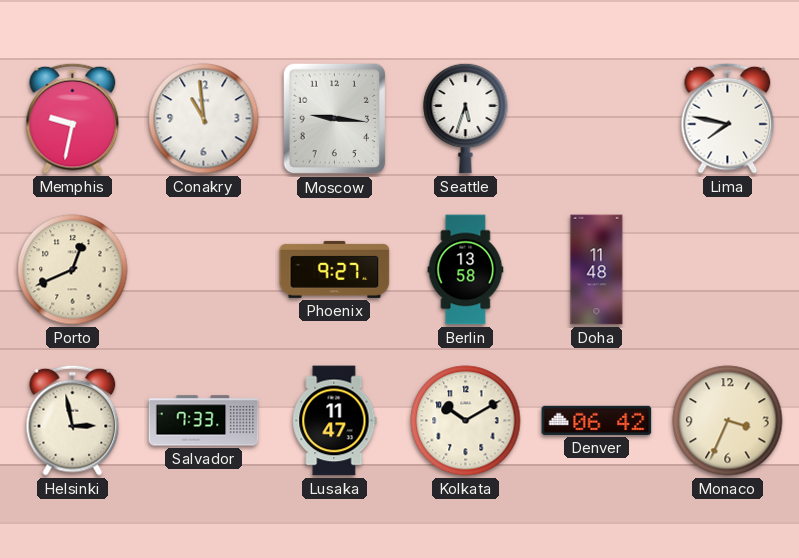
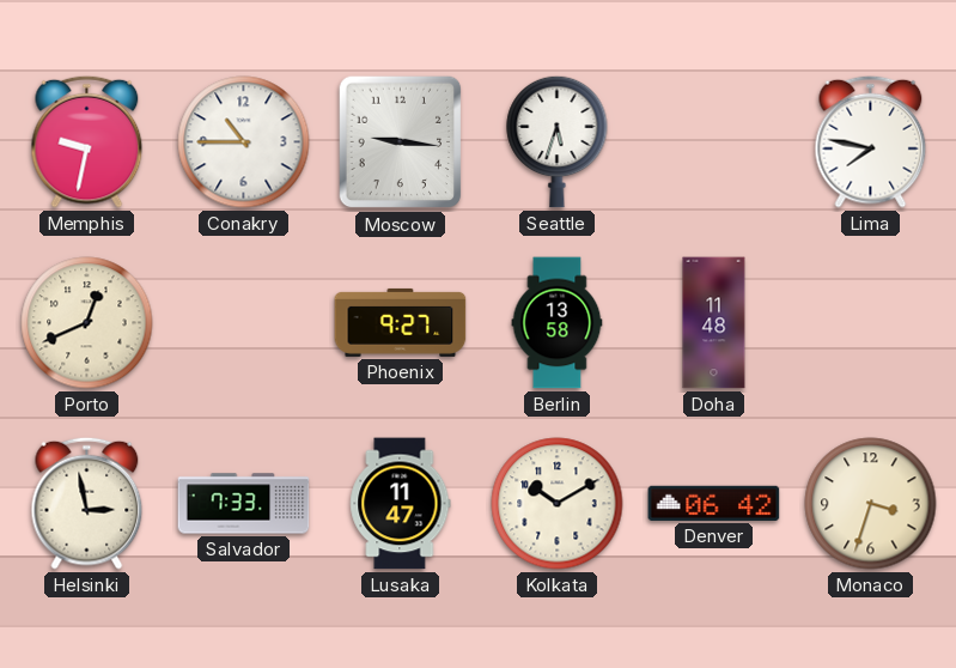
Conakry: 10:59 -> 10:45
Monaco: 3:34 -> 3:33
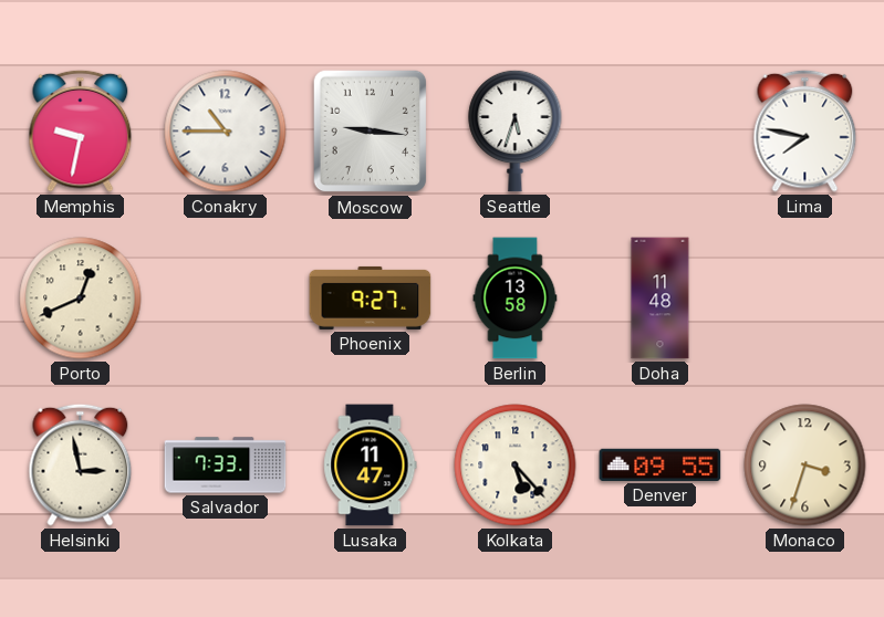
Kolkata: 10:10 -> 5:23
Denver: 06:42 -> 09:55
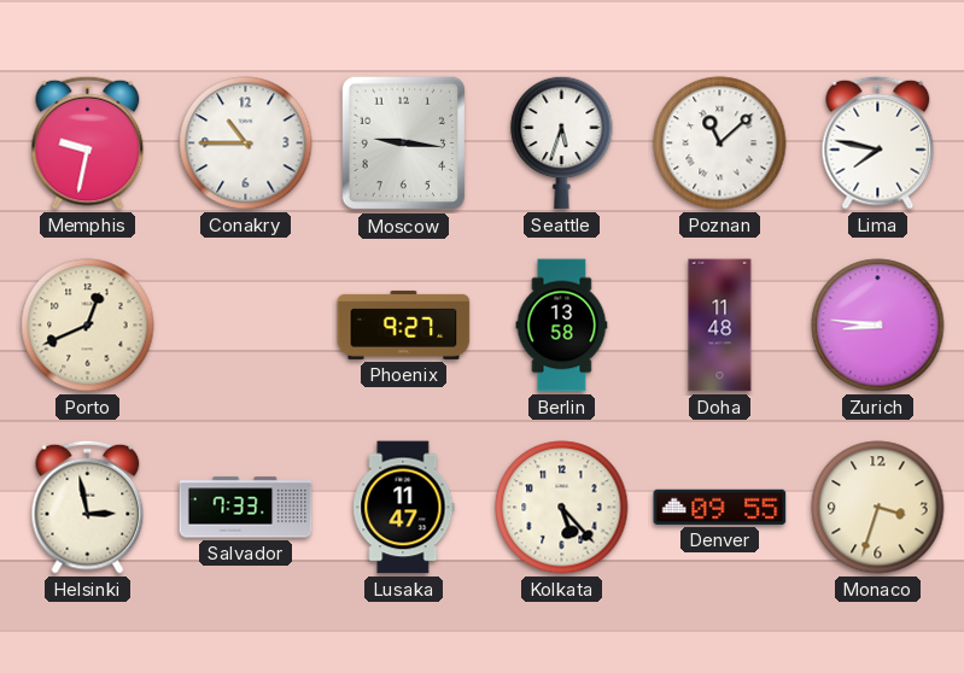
Poznan: none -> 11:08
Zurich: none -> 8:46
